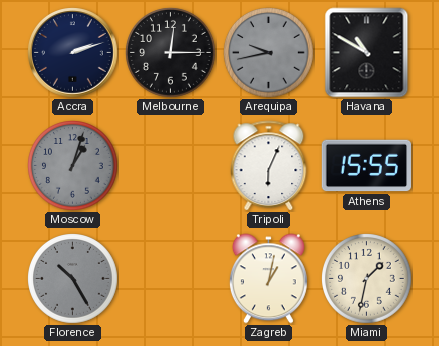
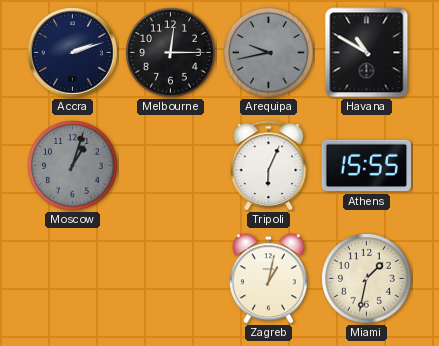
Florence: 10:25 -> none
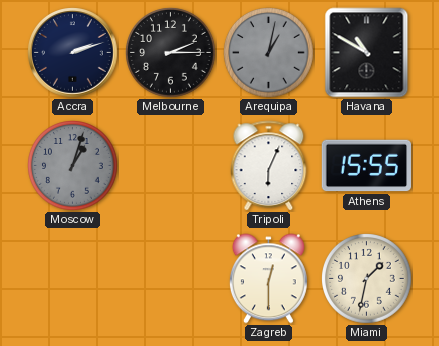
Melbourne: 12:15 -> 2:15
Arequipa: 9:43 -> 1:02
Zagreb: 1:02 -> 12:30
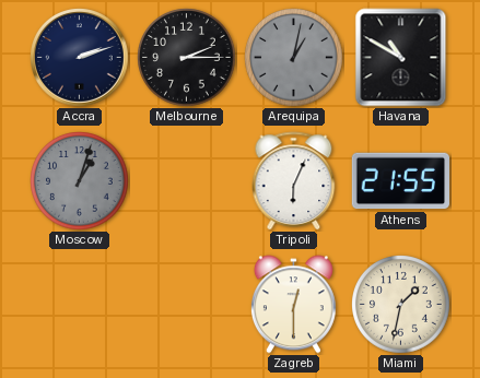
Athens: 15:55 -> 21:55
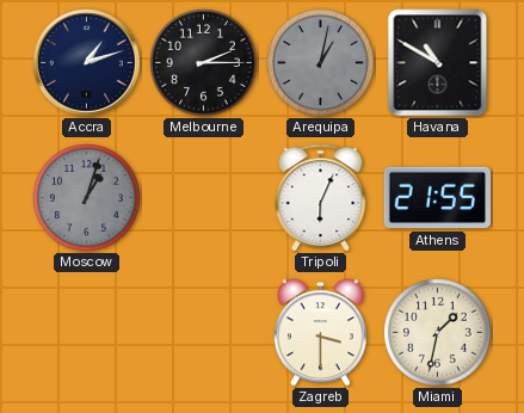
Accra: 2:12 -> 1:12
Zagreb: 12:30 -> 3:30
